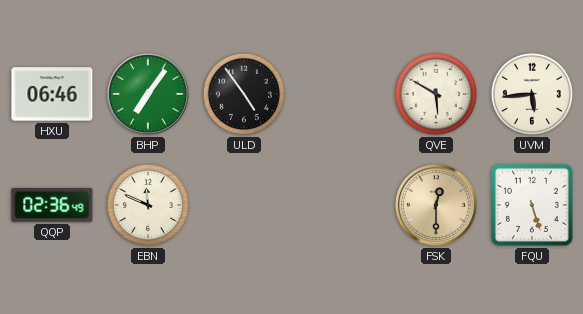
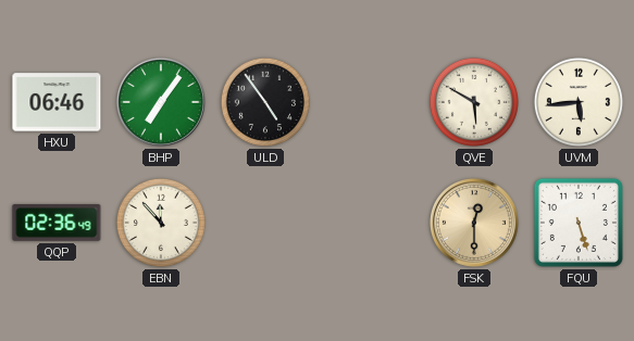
EBN: 11:49 -> 11:53
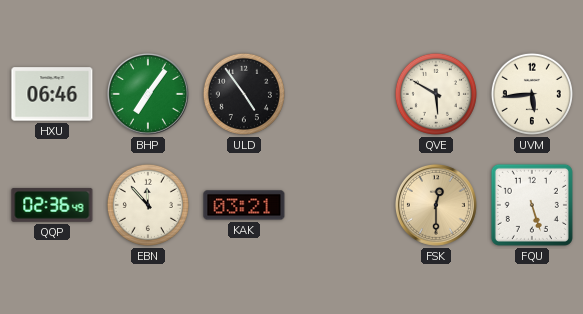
KAK: none -> 03:21
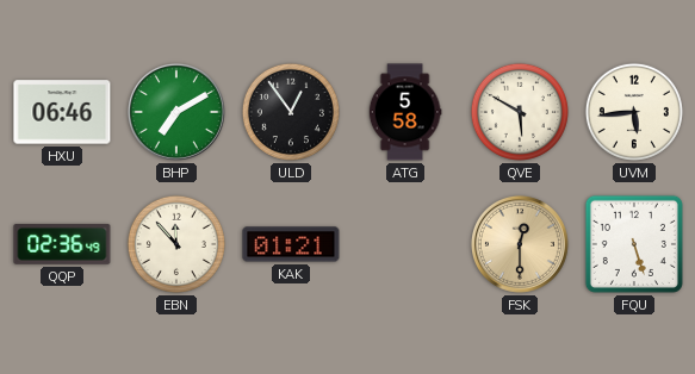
BHP: 7:06 -> 7:10
ULD: 4:54 -> 12:54
ATG: none -> 5:58
KAK: 03:21 -> 01:21
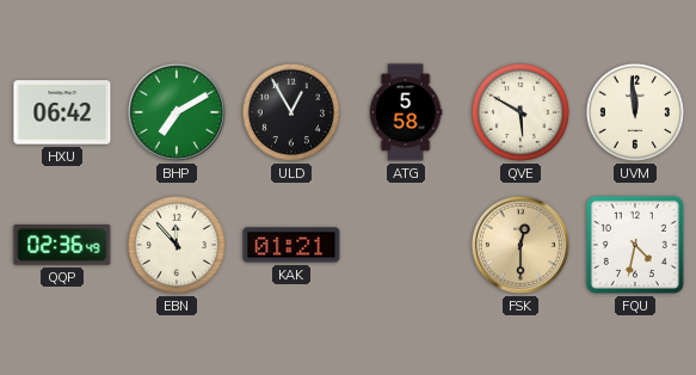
HXU: 06:46 -> 06:42
ULD: 12:54 -> 12:55
UVM: 5:44 -> 11:59
FQU: 5:27 -> 4:32
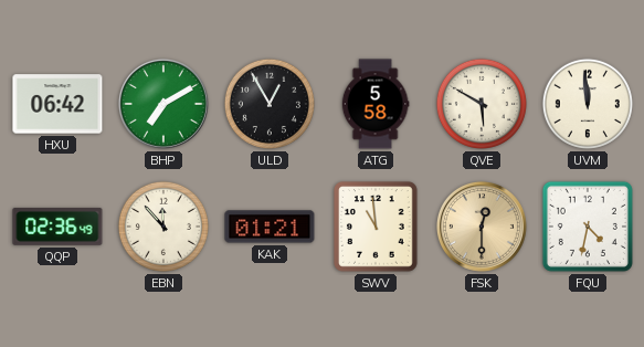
SWV: none -> 10:59
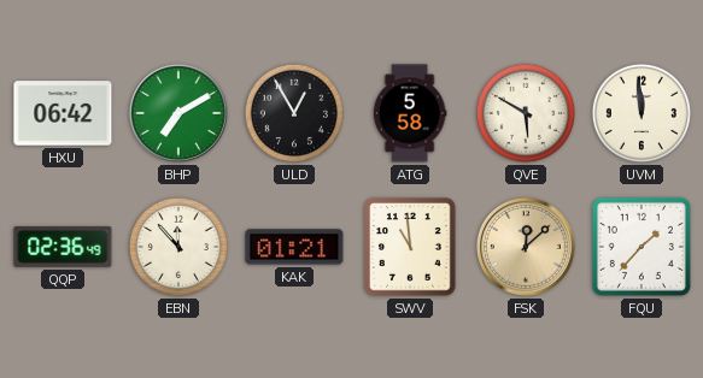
FSK: 12:30 -> 12:08
FQU: 4:32 -> 1:37
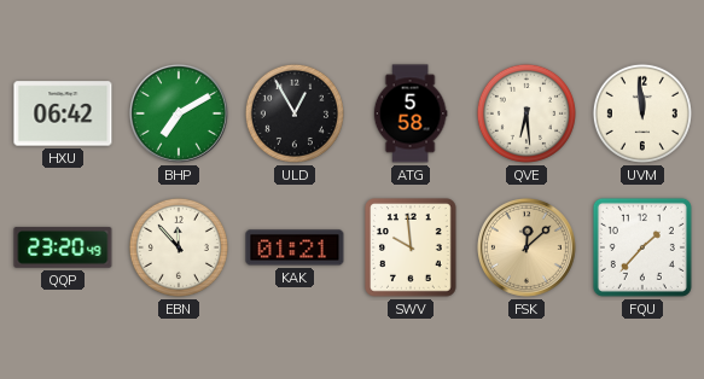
QVE: 5:50 -> 6:29
QQP: 02:36 -> 23:20
SWV: 10:59 -> 9:59
